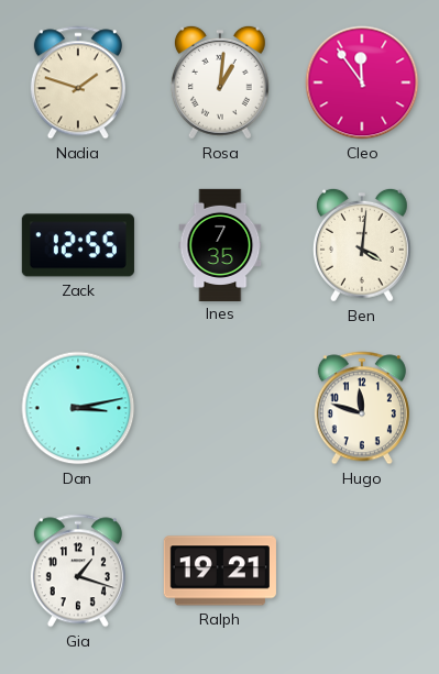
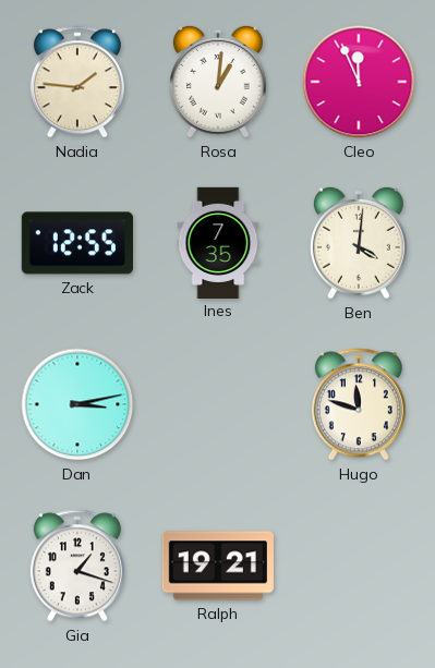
Nadia: 1:48 -> 1:46
Cleo: 11:54 -> 11:56
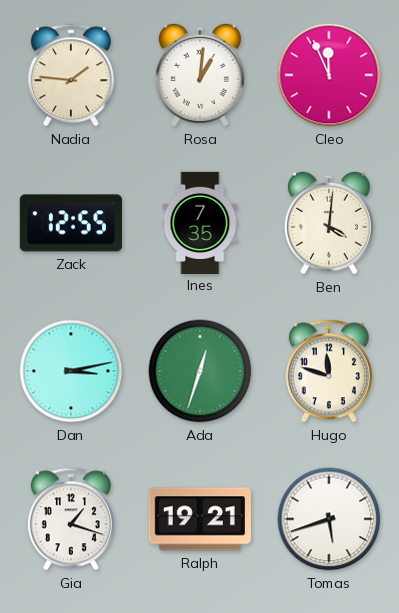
Ada: none -> 12:33
Tomas: none -> 5:42
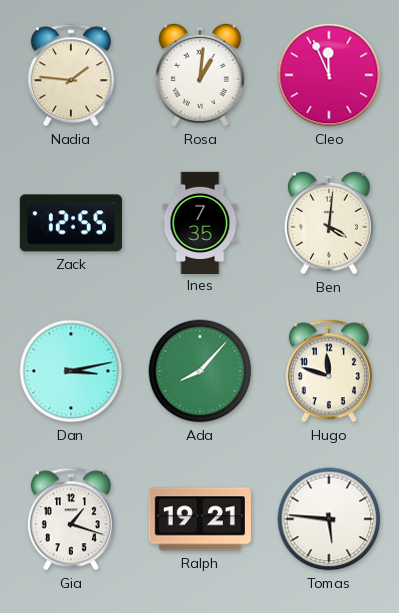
Ada: 12:33 -> 8:07
Tomas: 5:42 -> 5:46
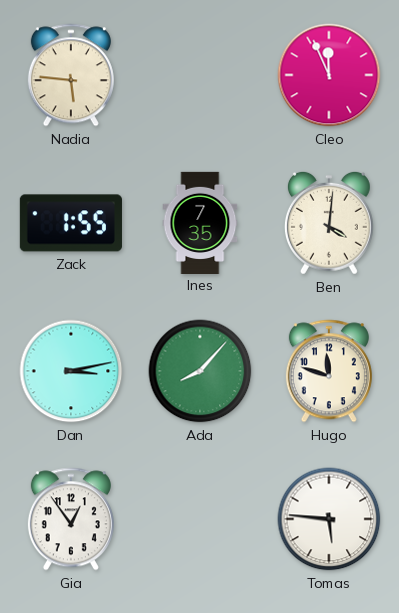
Nadia: 1:46 -> 5:46
Rosa: 1:01 -> none
Zack: 12:55 -> 1:55
Gia: 1:18 -> 12:54
Ralph: 19:21 -> none
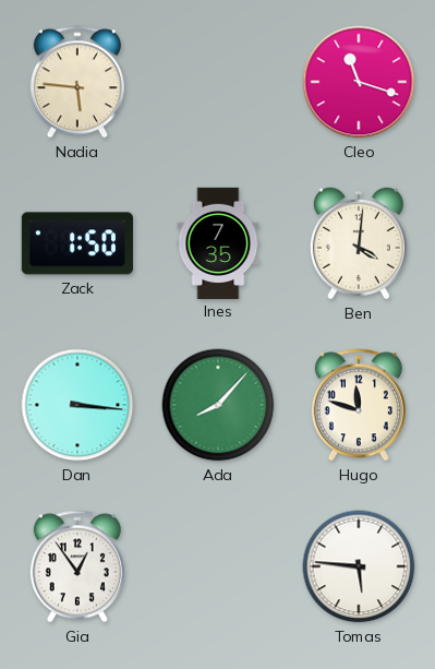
Cleo: 11:56 -> 11:18
Zack: 1:55 -> 1:50
Dan: 3:13 -> 3:16
